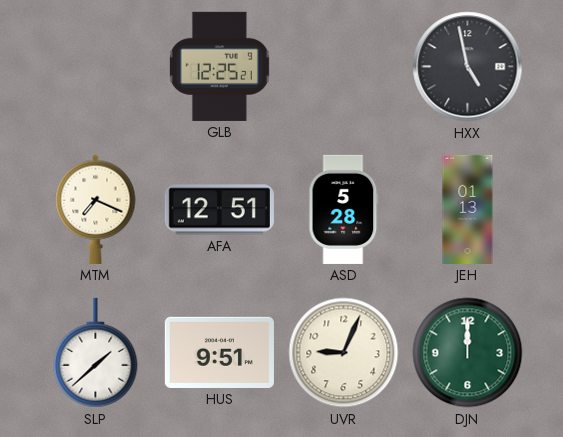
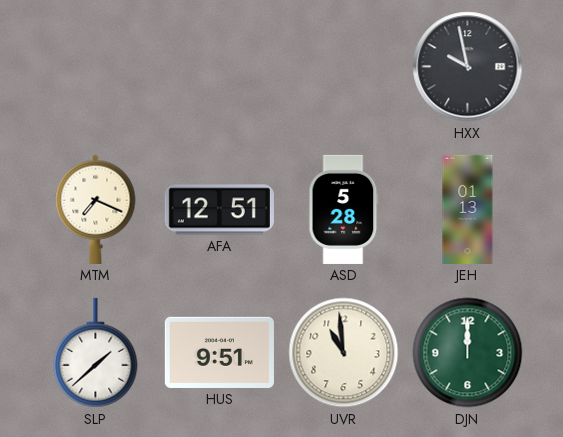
GLB: 12:25 -> none
HXX: 4:58 -> 9:58
UVR: 9:04 -> 10:59
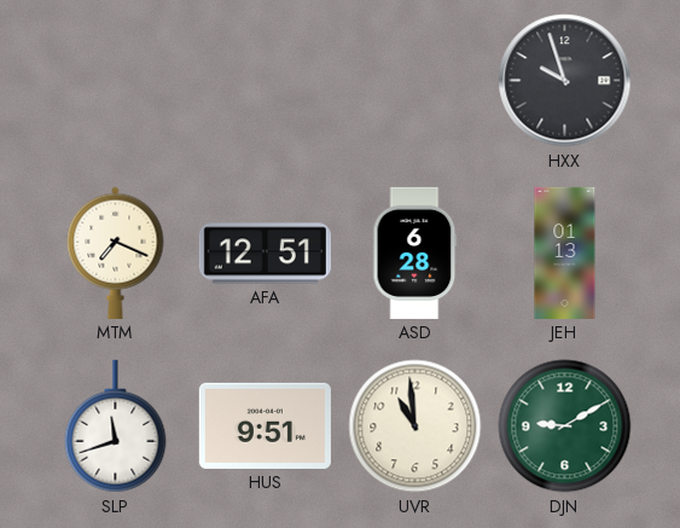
HXX: 9:58 -> 9:57
ASD: 5:28 -> 6:28
SLP: 1:38 -> 11:42
DJN: 12:00 -> 9:10
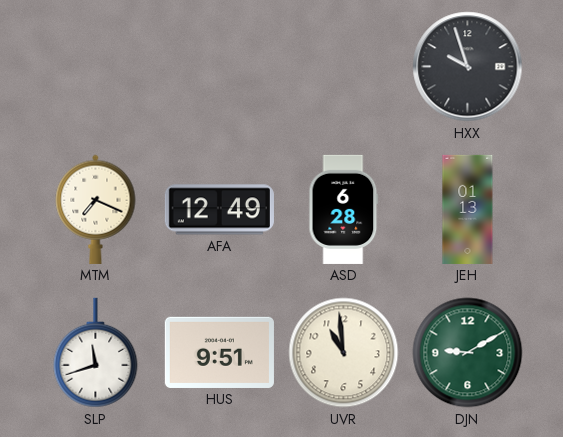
AFA: 12:51 -> 12:49
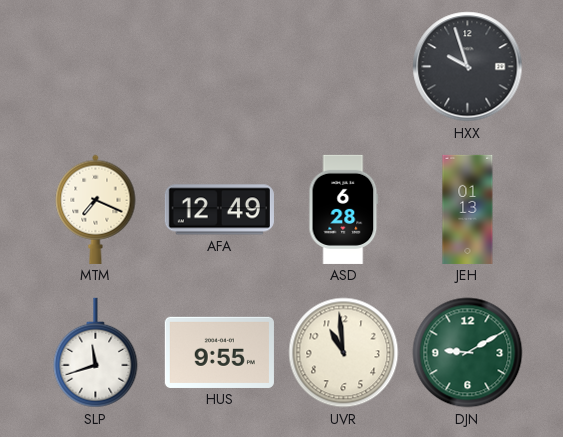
HUS: 9:51 -> 9:55
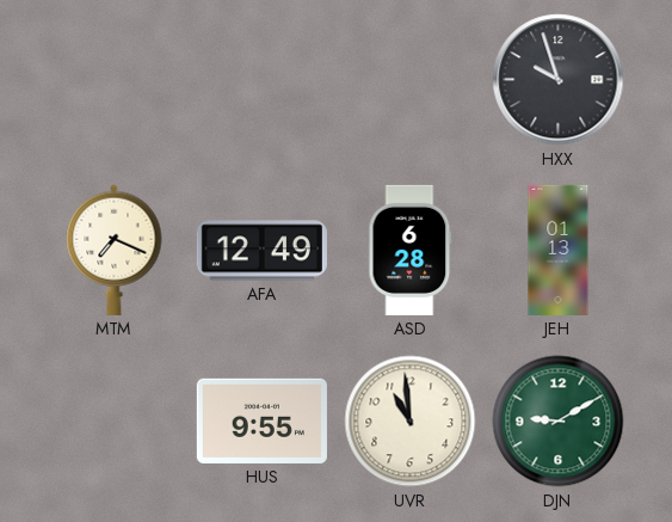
SLP: 11:42 -> none
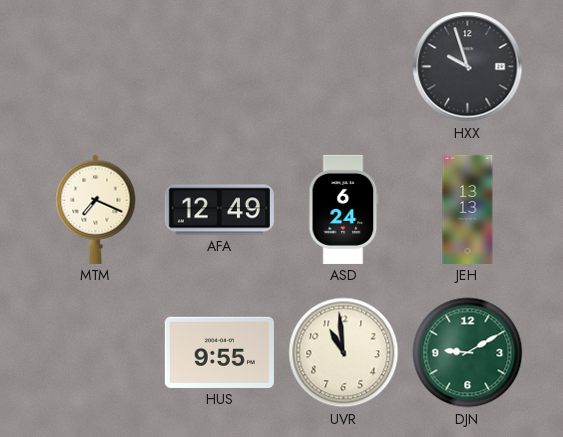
ASD: 6:28 -> 6:24
JEH: 01:13 -> 13:13
